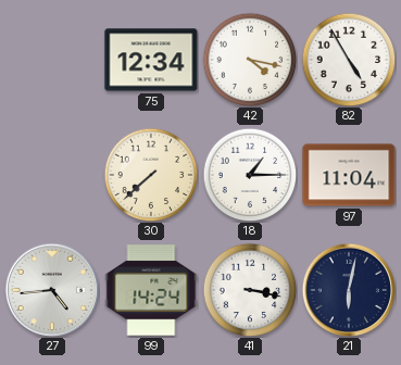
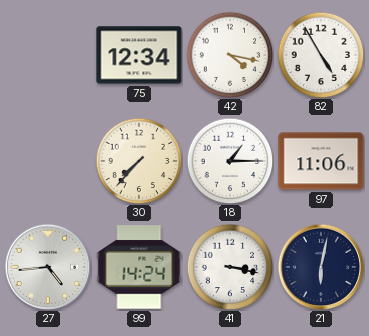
30: 7:38 -> 7:37
97: 11:04 -> 11:06
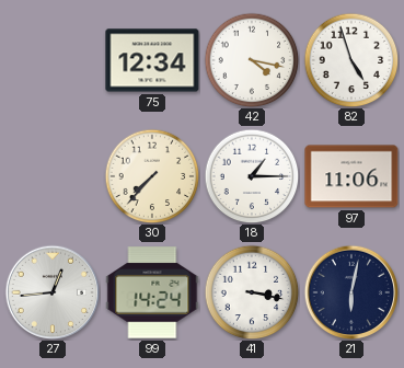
82: 4:55 -> 4:57
27: 4:44 -> 12:44
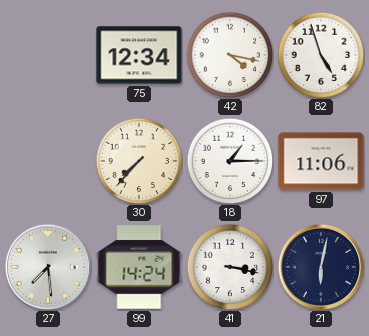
27: 12:44 -> 7:29
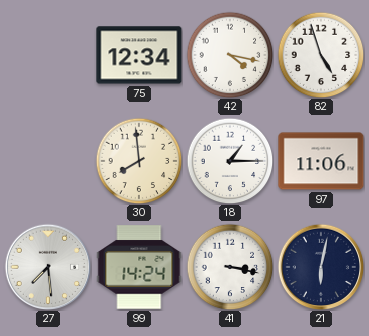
30: 7:37 -> 7:59
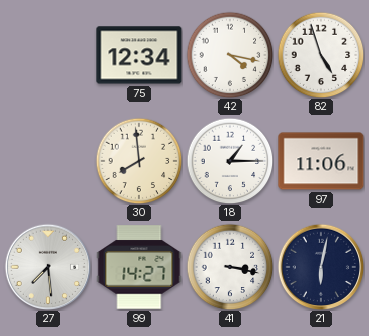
99: 14:24 -> 14:27
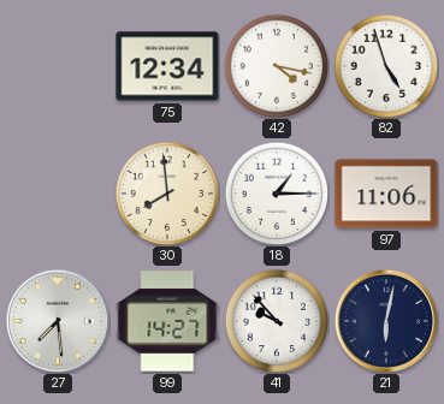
41: 3:17 -> 9:53
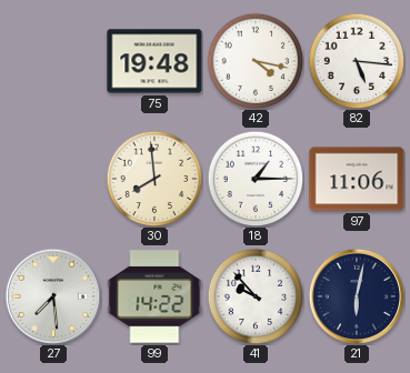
75: 12:34 -> 19:48
82: 4:57 -> 5:16
99: 14:27 -> 14:22
